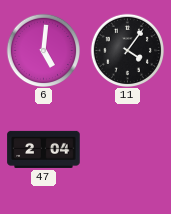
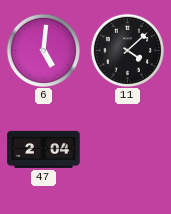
11: 4:06 -> 4:08
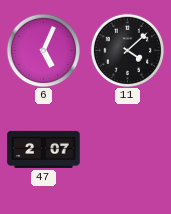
6: 5:01 -> 5:04
47: 2:04 -> 2:07
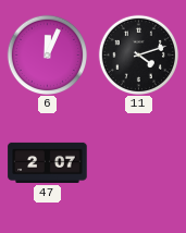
6: 5:04 -> 12:04
11: 4:08 -> 4:12
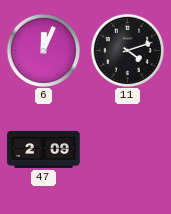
47: 2:07 -> 2:09
